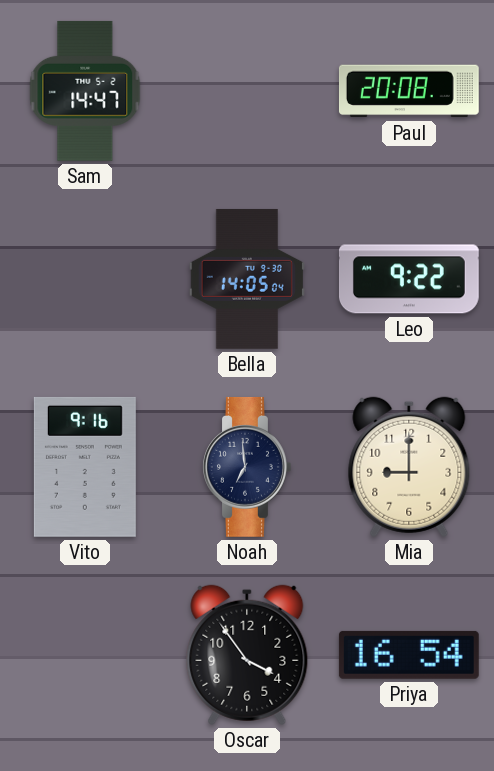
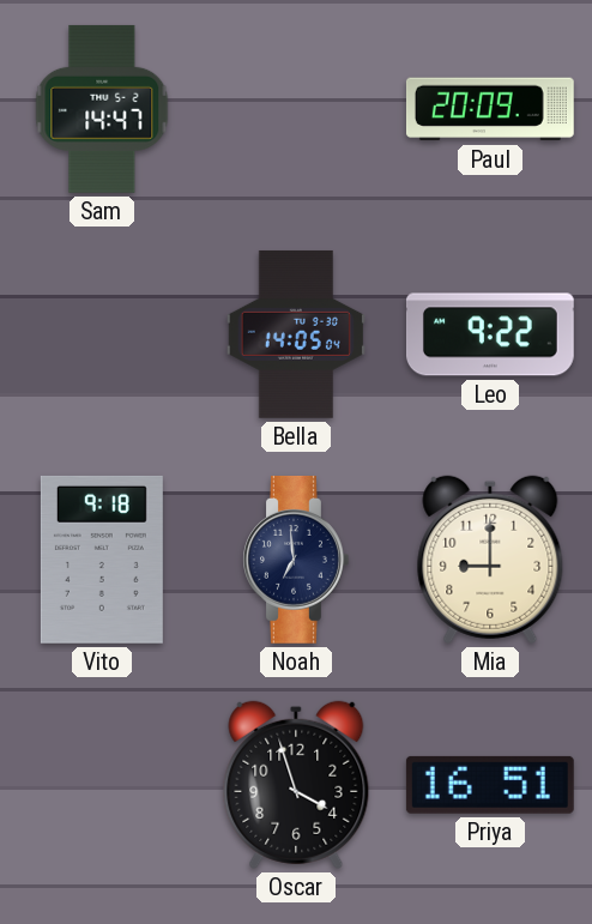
Paul: 20:08 -> 20:09
Vito: 9:16 -> 9:18
Oscar: 3:54 -> 3:57
Priya: 16:54 -> 16:51
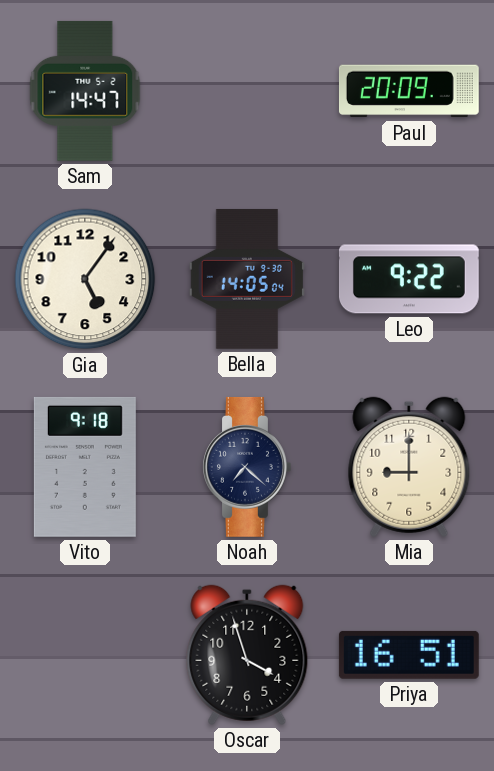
Gia: none -> 5:06
Noah: 6:59 -> 7:22
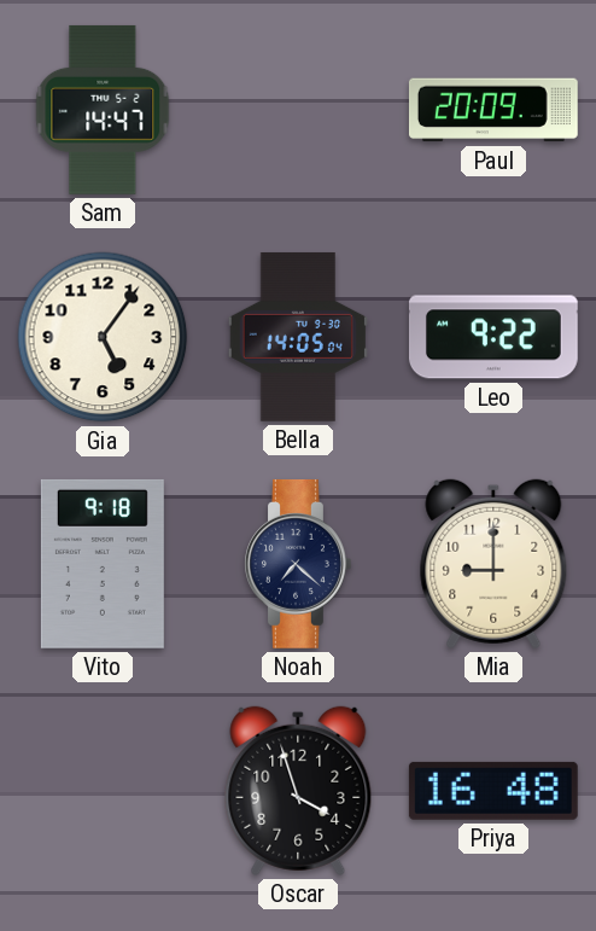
Priya: 16:51 -> 16:48
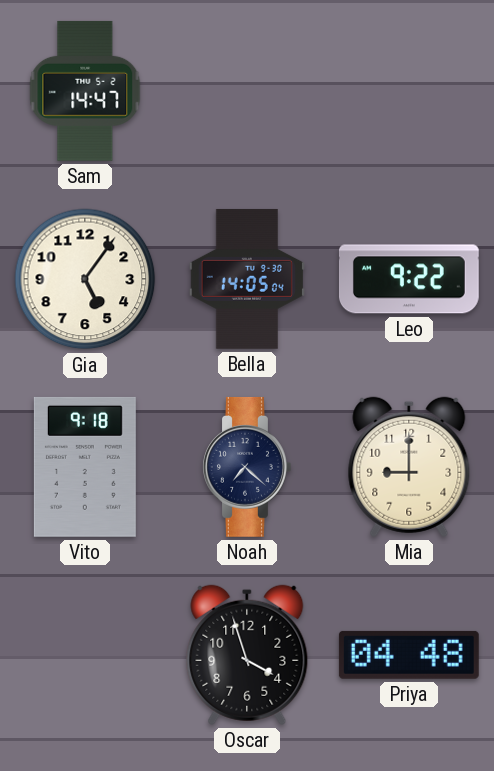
Paul: 20:09 -> none
Priya: 16:48 -> 04:48
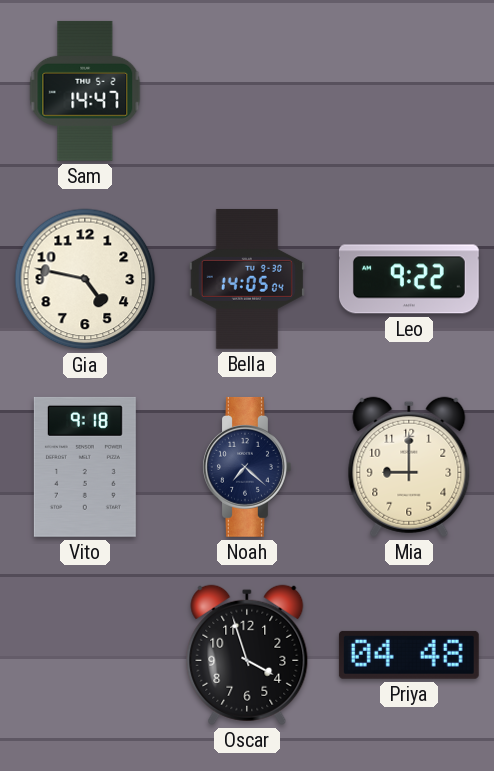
Gia: 5:06 -> 4:47
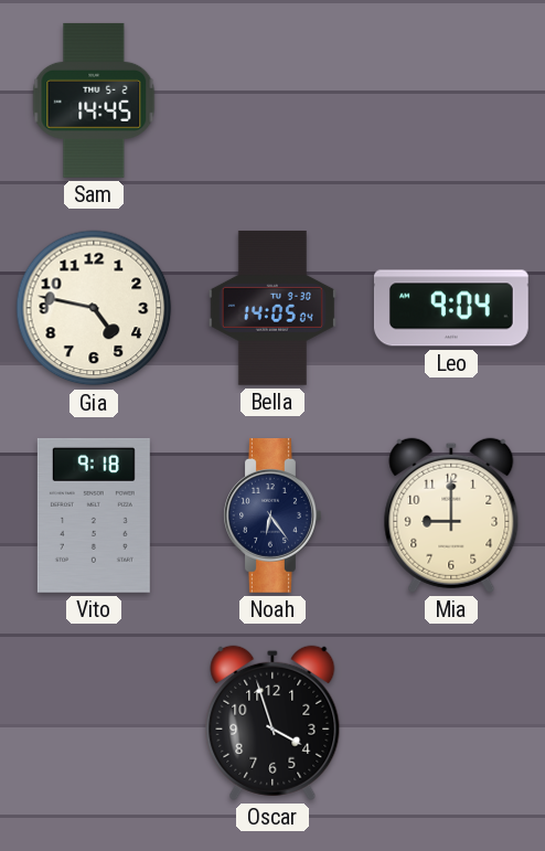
Sam: 14:47 -> 14:45
Leo: 9:22 -> 9:04
Noah: 7:22 -> 6:24
Priya: 04:48 -> none
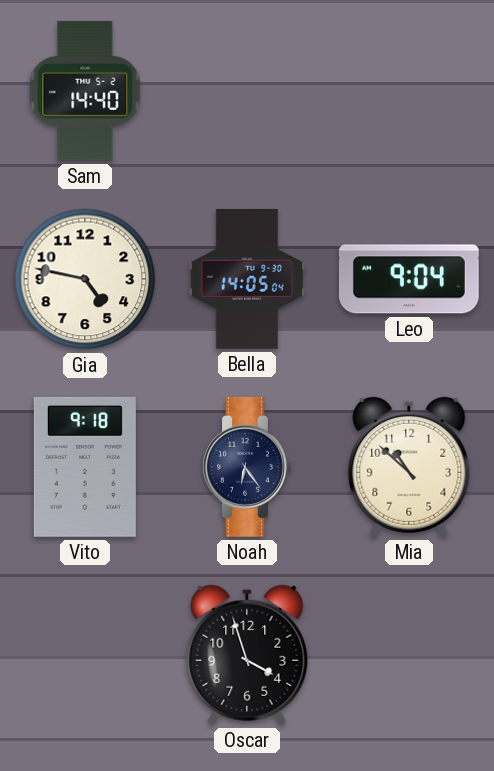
Sam: 14:45 -> 14:40
Mia: 9:00 -> 10:52
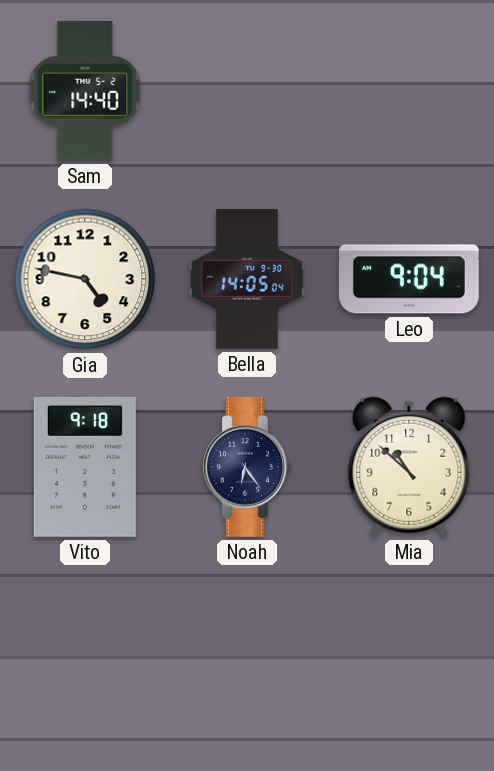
Oscar: 3:57 -> none
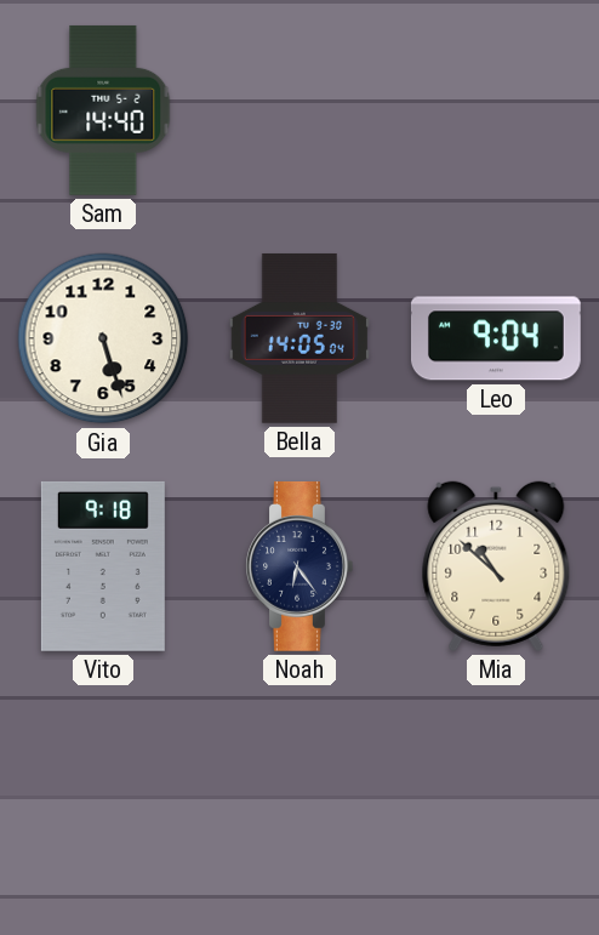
Gia: 4:47 -> 5:27
